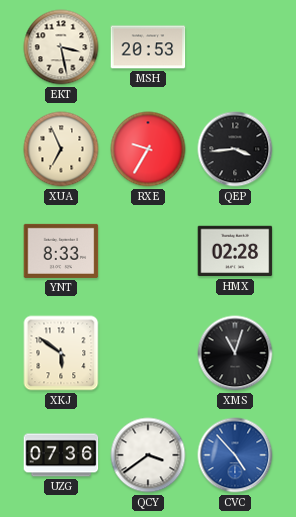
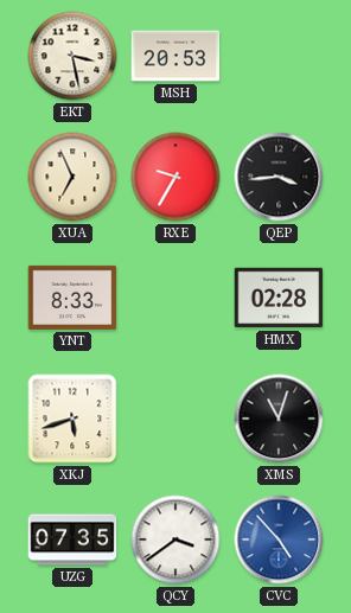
XKJ: 5:51 -> 5:42
UZG: 07:36 -> 07:35
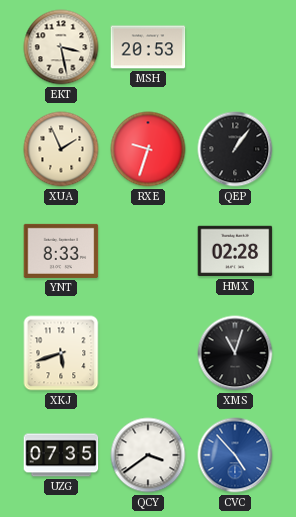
XUA: 6:56 -> 1:56
RXE: 9:35 -> 9:33
QEP: 3:44 -> 1:06
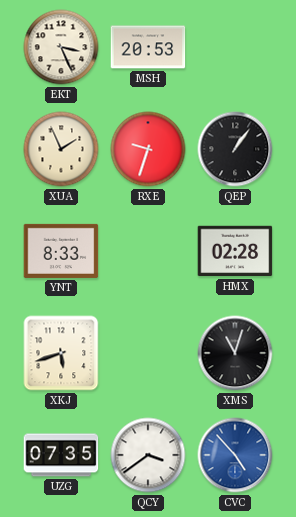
EKT: 3:28 -> 3:26
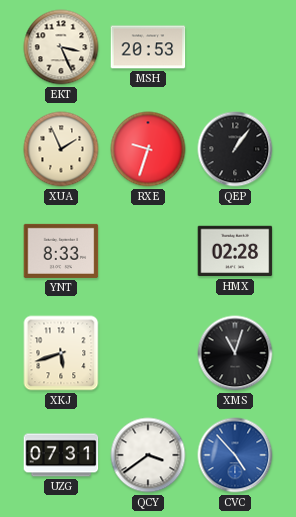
UZG: 07:35 -> 07:31
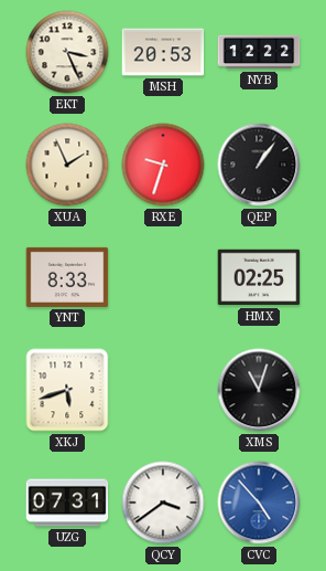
NYB: none -> 12:22
HMX: 02:28 -> 02:25
